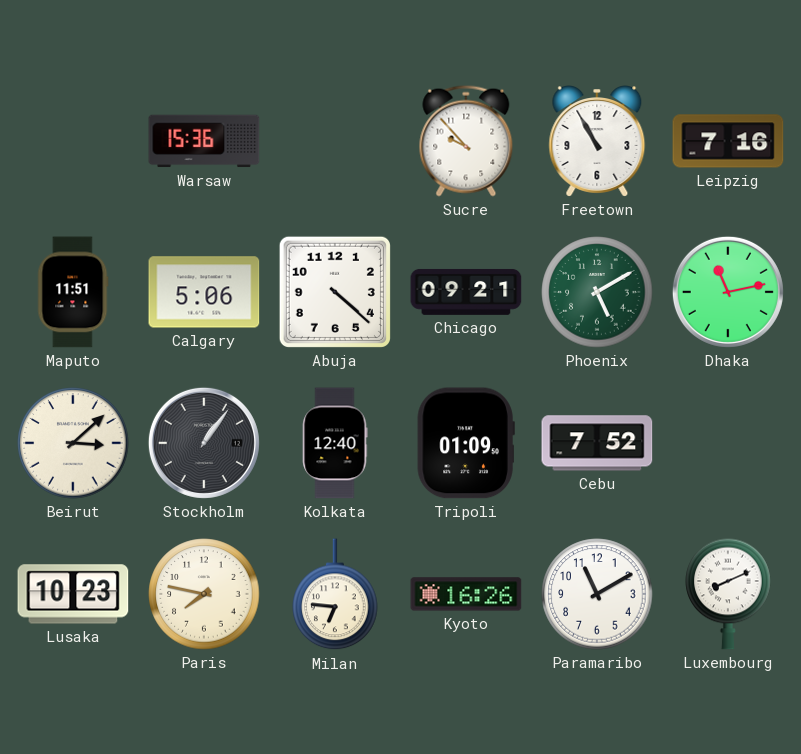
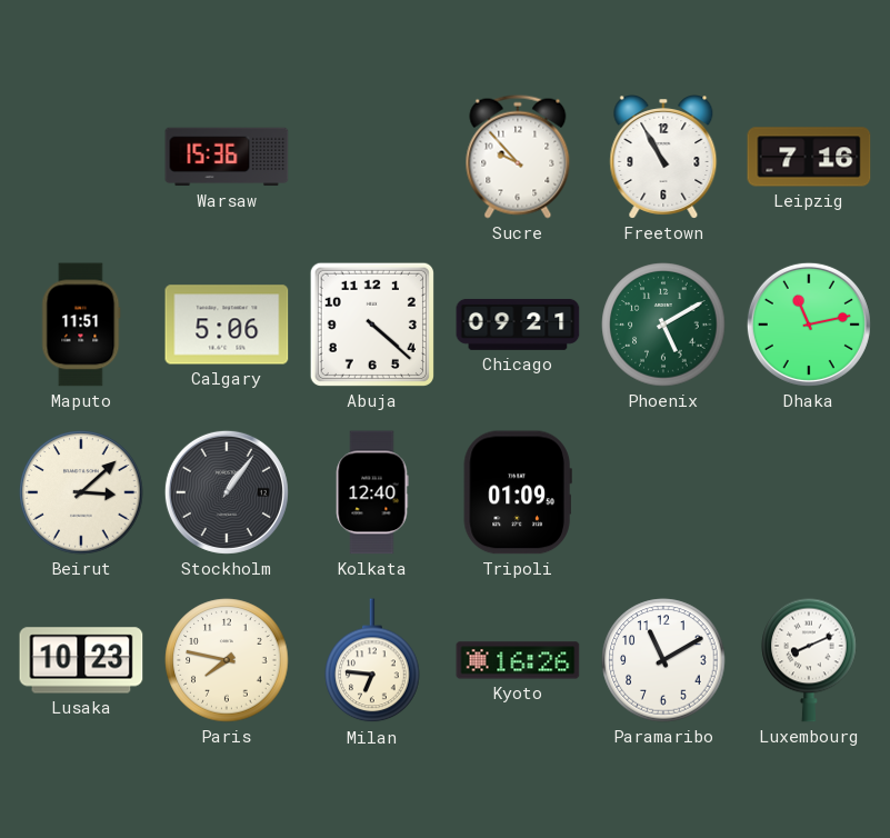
Cebu: 7:52 -> none
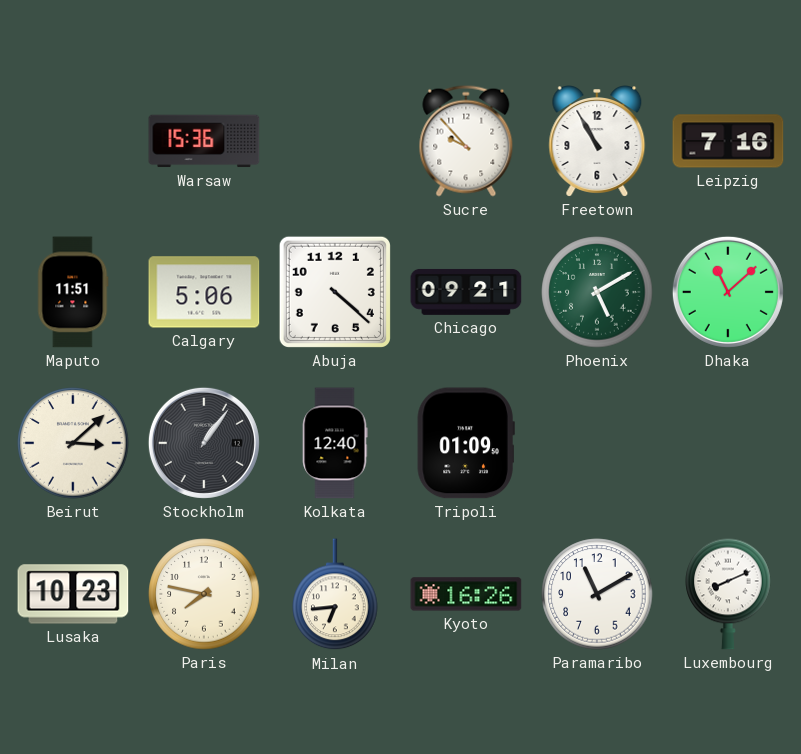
Dhaka: 11:13 -> 11:08
Milan: 6:46 -> 6:44
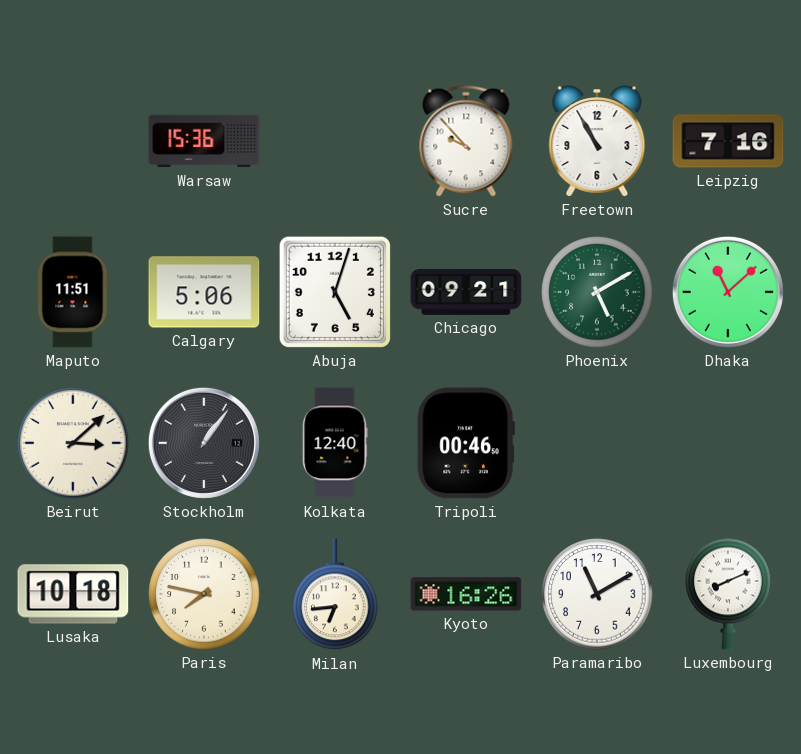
Abuja: 4:22 -> 5:03
Tripoli: 01:09 -> 00:46
Lusaka: 10:23 -> 10:18
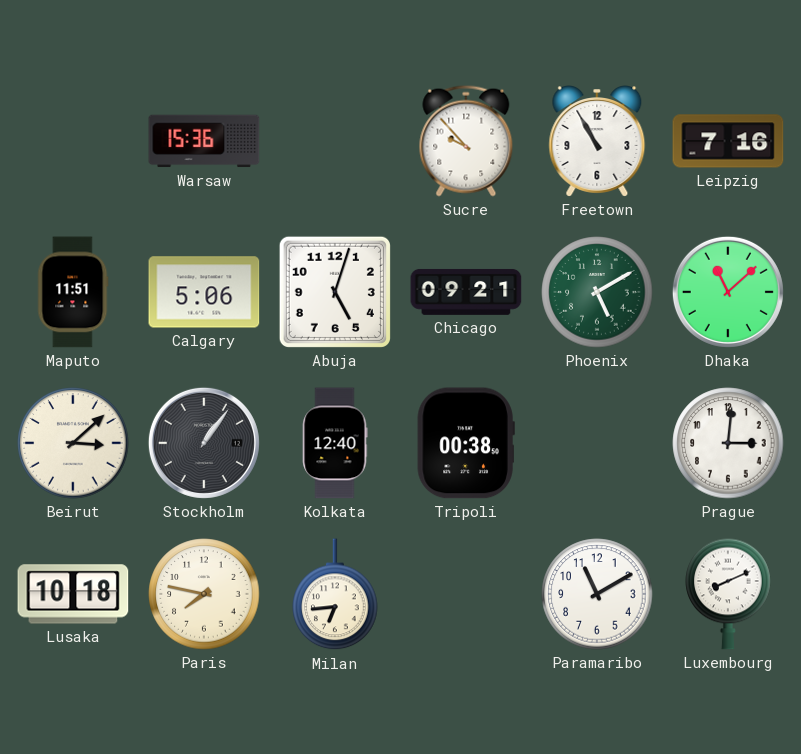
Tripoli: 00:46 -> 00:38
Prague: none -> 3:01
Kyoto: 16:26 -> none
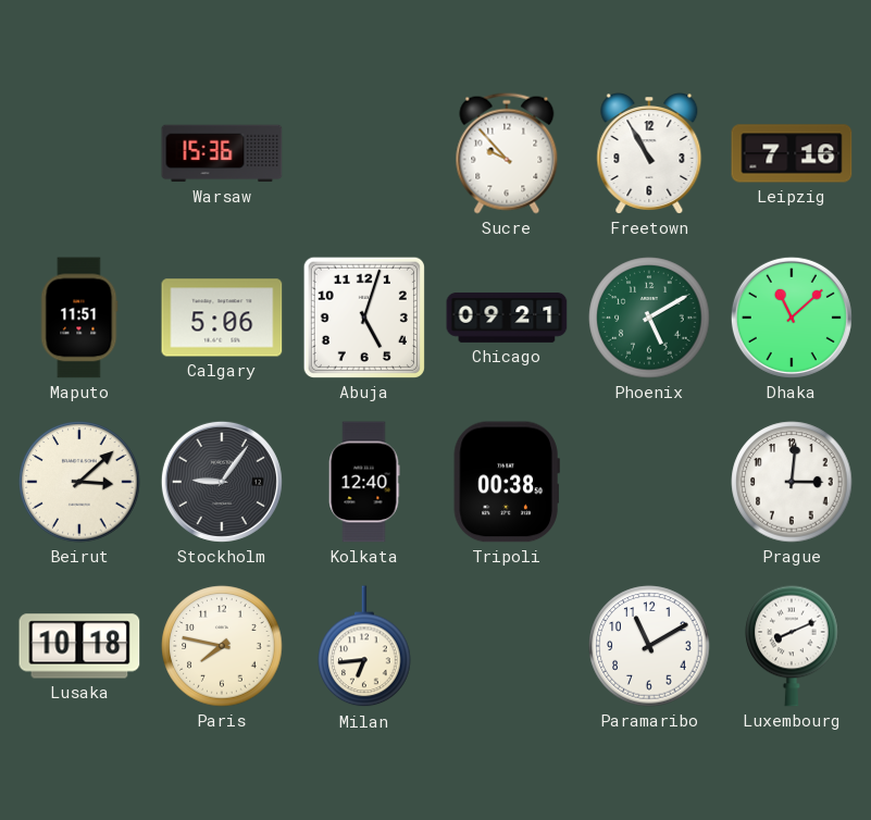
Stockholm: 1:06 -> 9:06
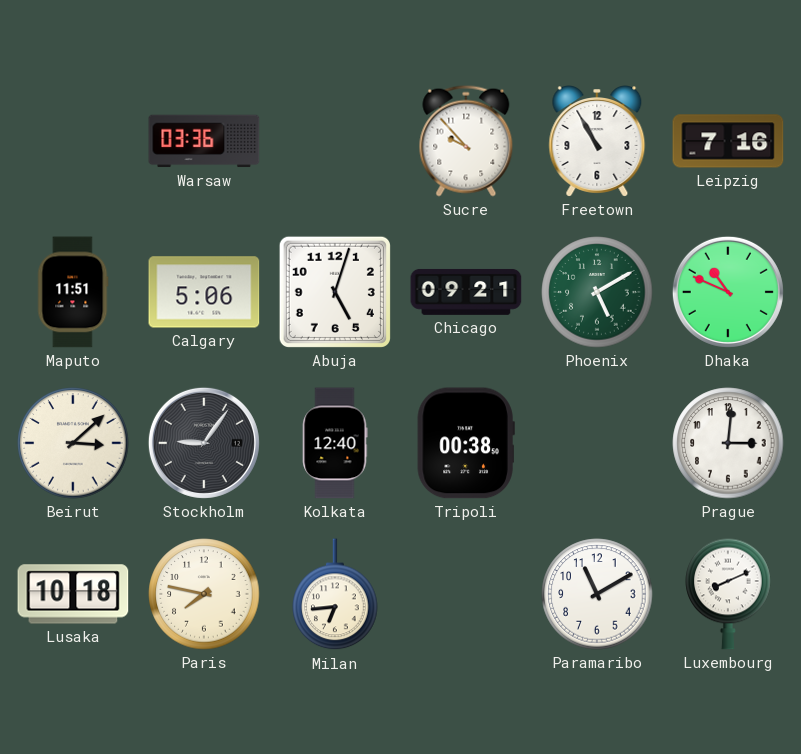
Warsaw: 15:36 -> 03:36
Dhaka: 11:08 -> 10:49
